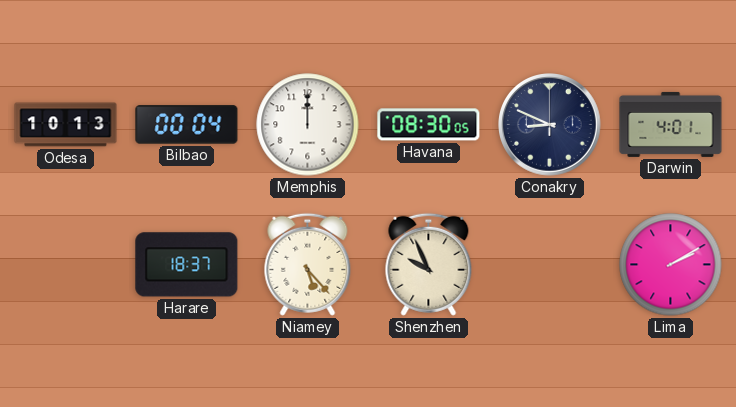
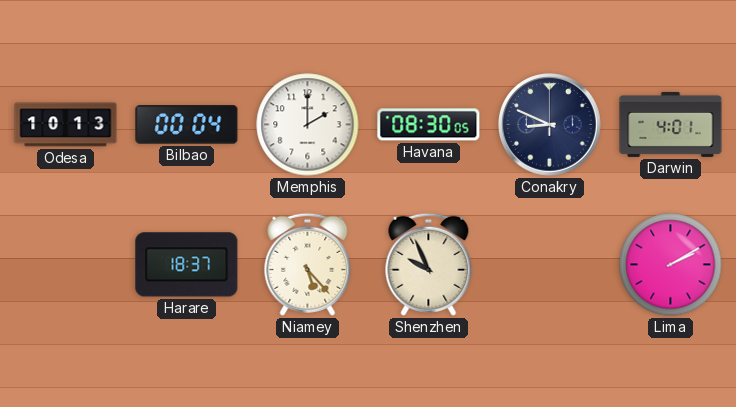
Memphis: 12:00 -> 2:00
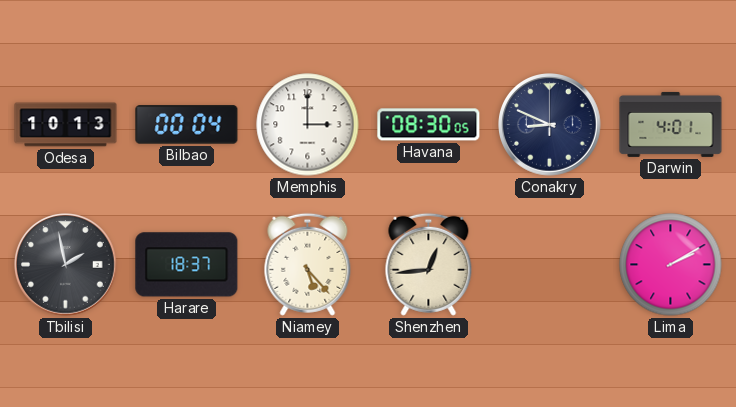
Memphis: 2:00 -> 3:00
Tbilisi: none -> 1:58
Shenzhen: 9:56 -> 12:44
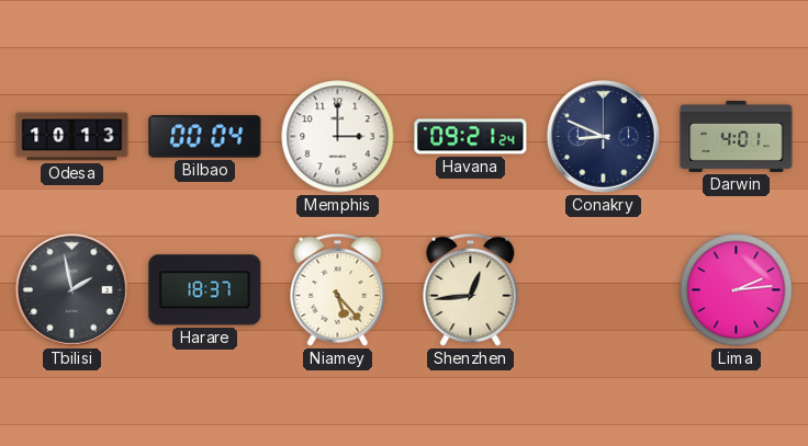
Havana: 08:30 -> 09:21
Lima: 2:10 -> 2:14
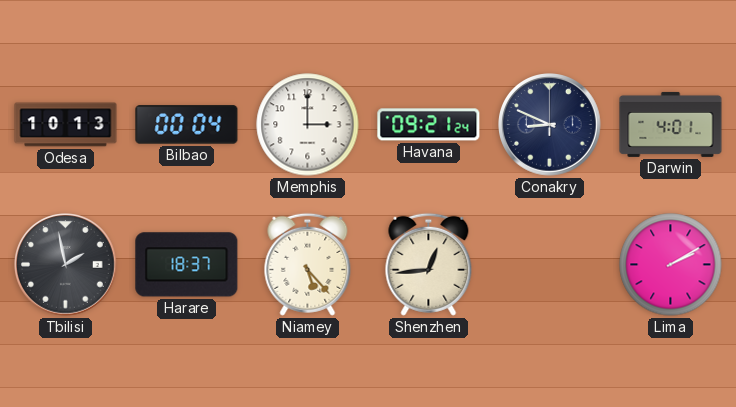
Lima: 2:14 -> 2:10
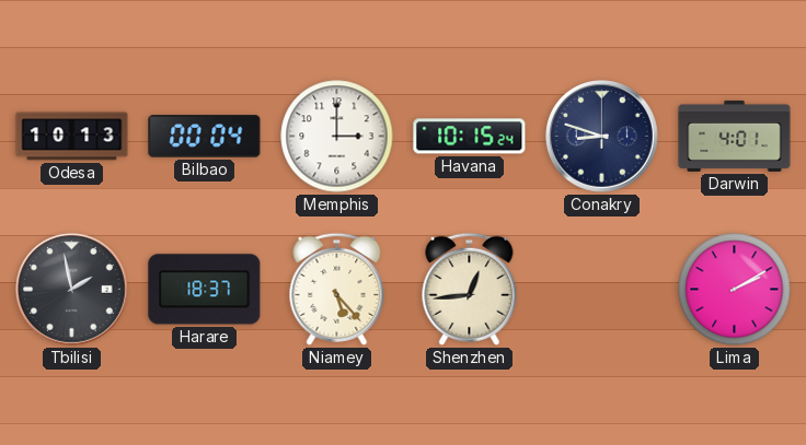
Havana: 09:21 -> 10:15
Conakry: 8:49 -> 8:48
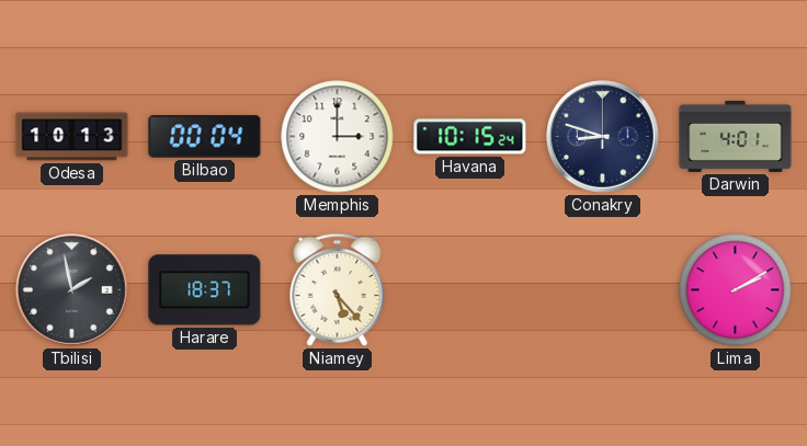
Shenzhen: 12:44 -> none
